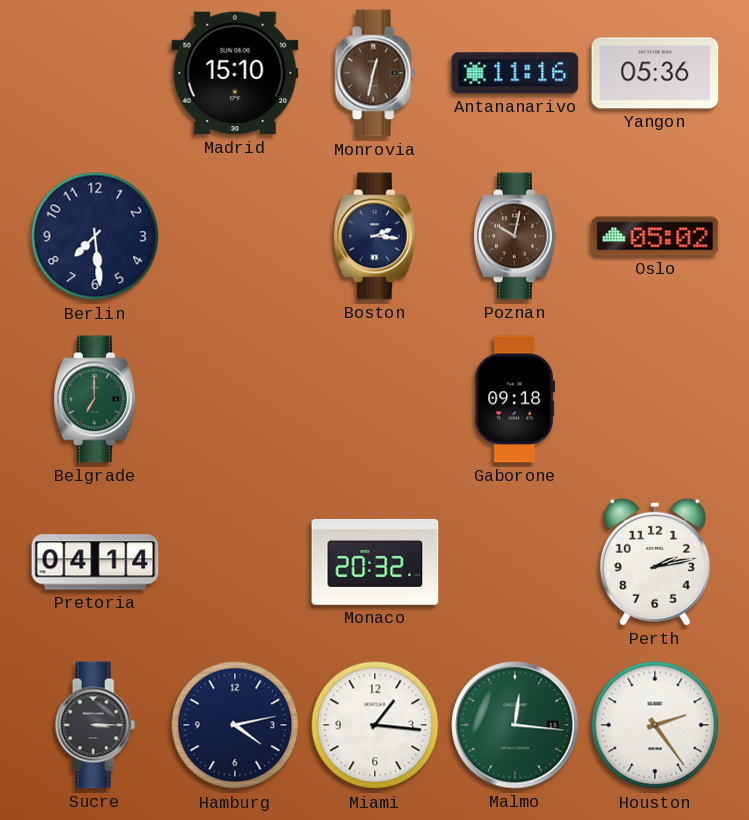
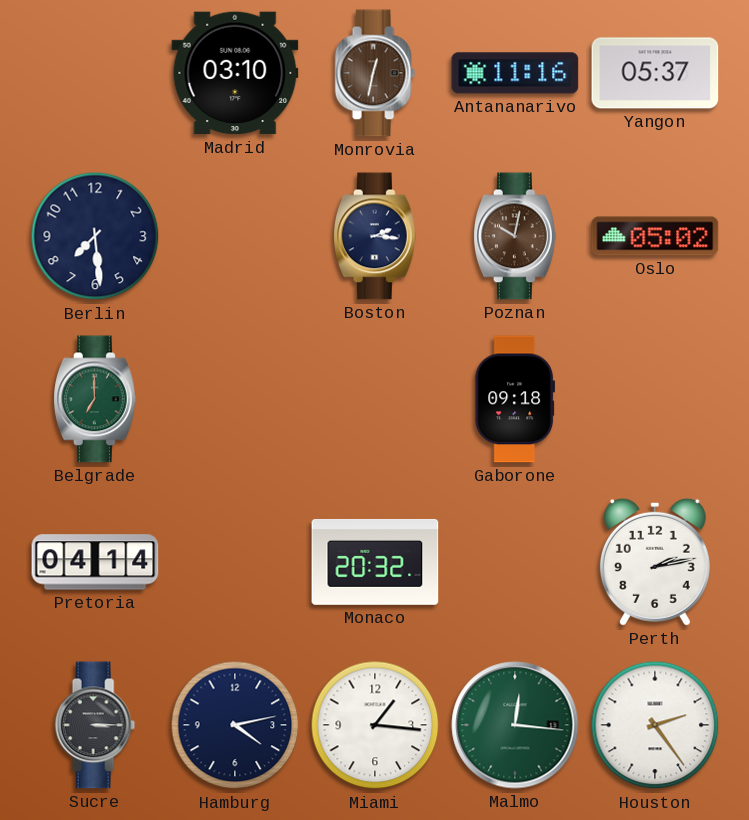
Madrid: 15:10 -> 03:10
Yangon: 05:36 -> 05:37
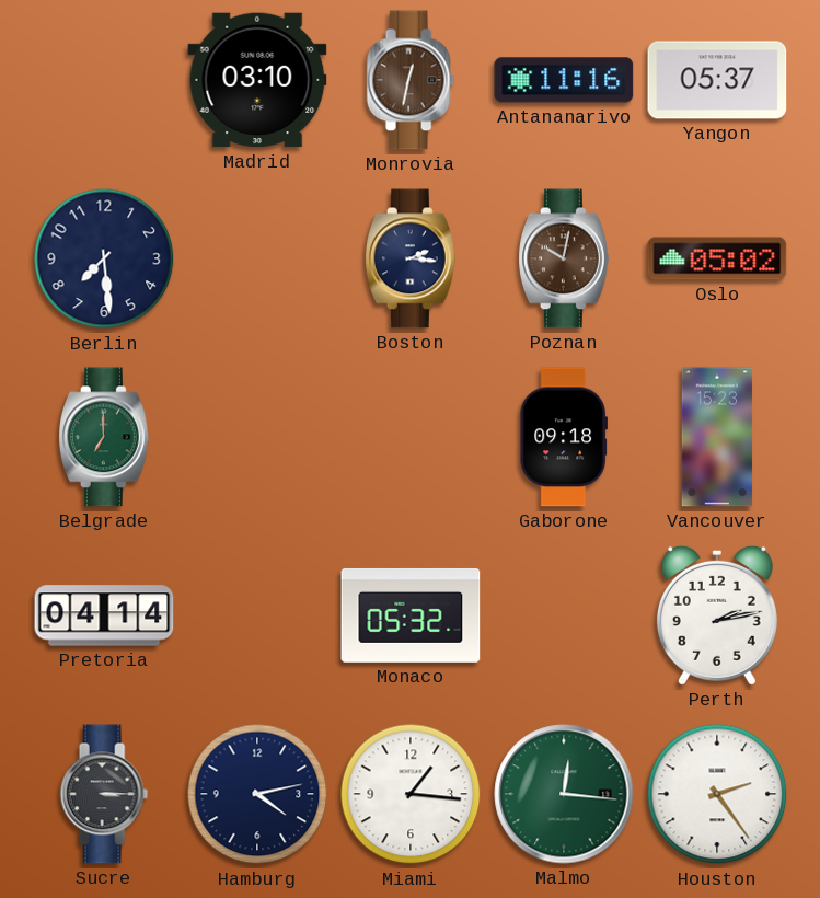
Vancouver: none -> 15:23
Monaco: 20:32 -> 05:32
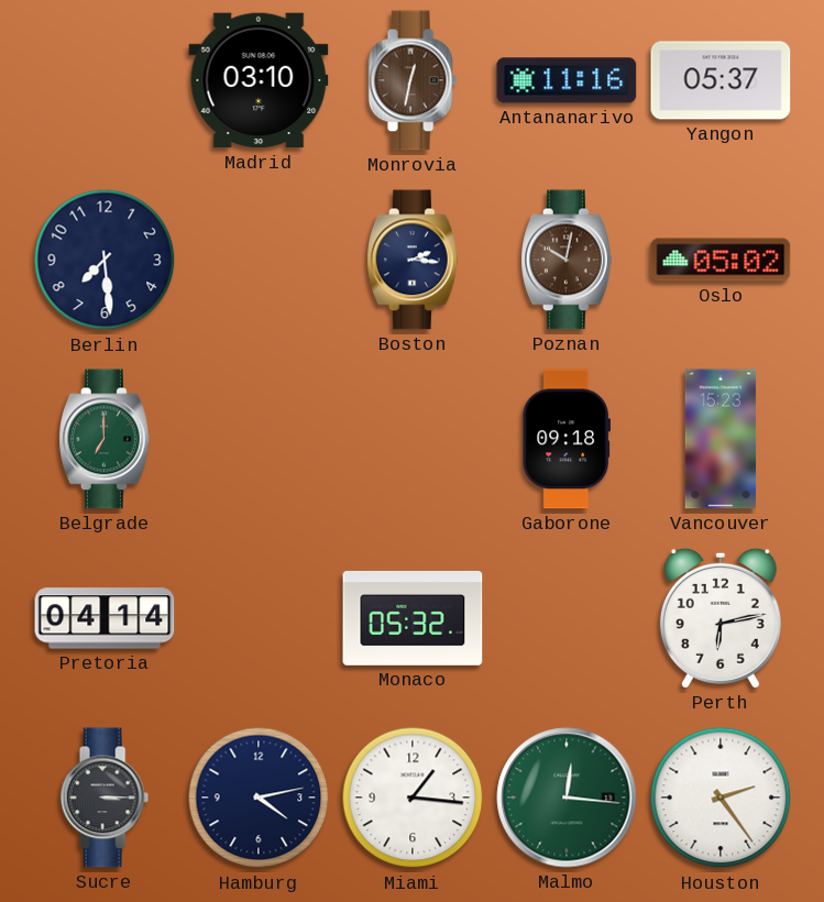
Perth: 2:13 -> 6:13
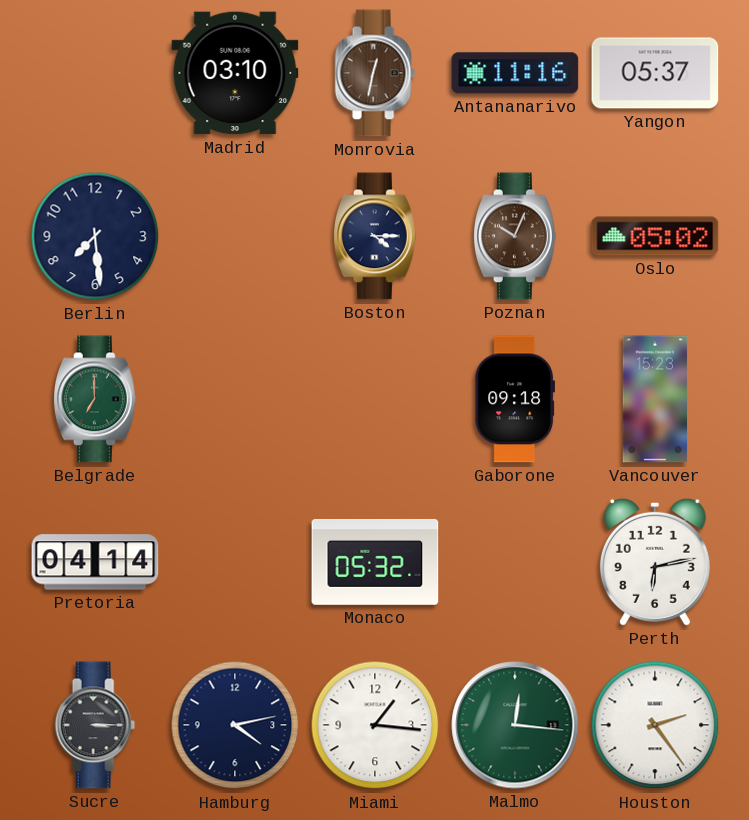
Boston: 2:16 -> 4:15
Poznan: 10:02 -> 10:04
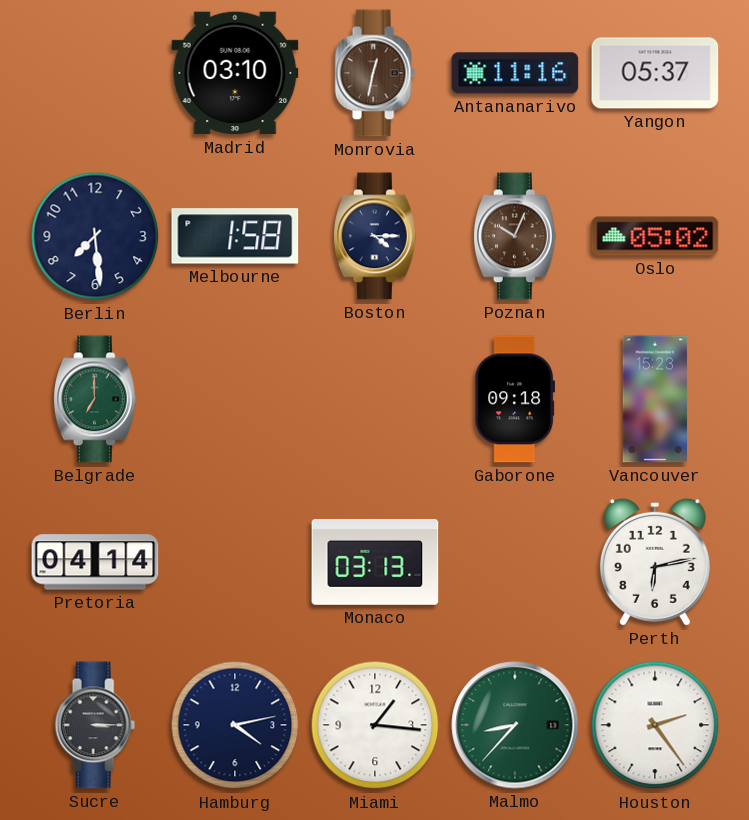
Melbourne: none -> 1:58
Monaco: 05:32 -> 03:13
Malmo: 12:16 -> 8:37
